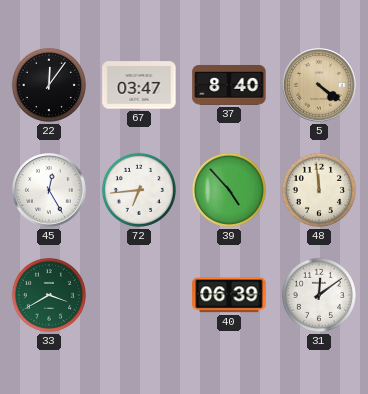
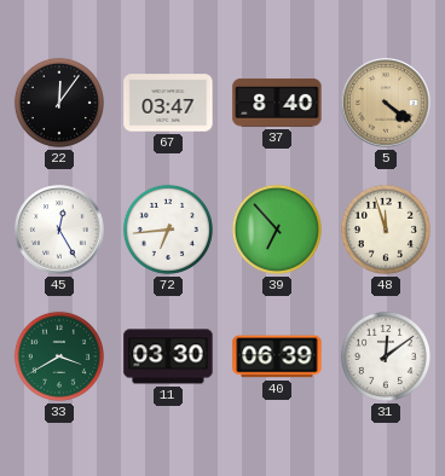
39: 4:53 -> 6:53
48: 11:59 -> 11:57
11: none -> 03:30
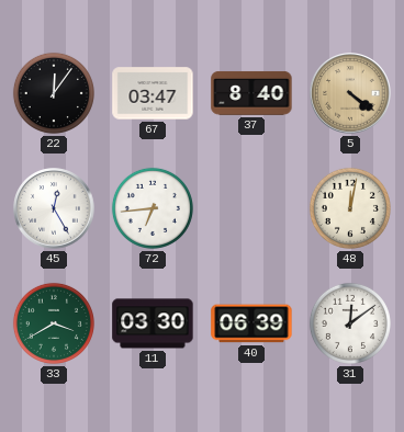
39: 6:53 -> none
48: 11:57 -> 12:02
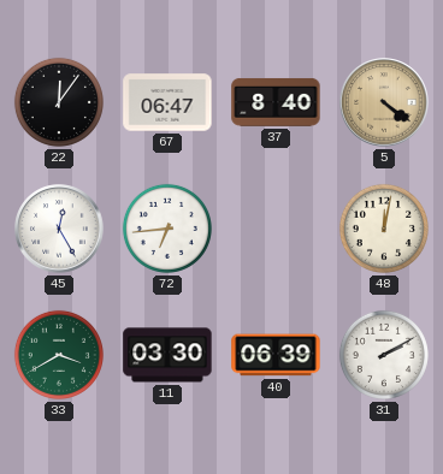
67: 03:47 -> 06:47
31: 12:09 -> 2:10
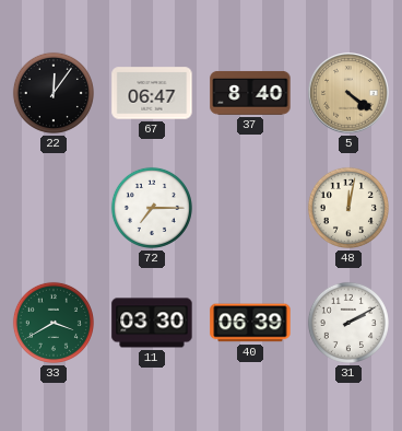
45: 12:25 -> none
72: 6:44 -> 7:15
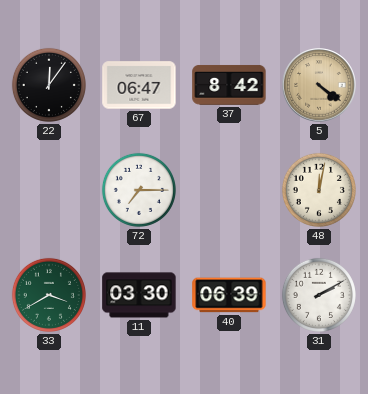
37: 8:40 -> 8:42
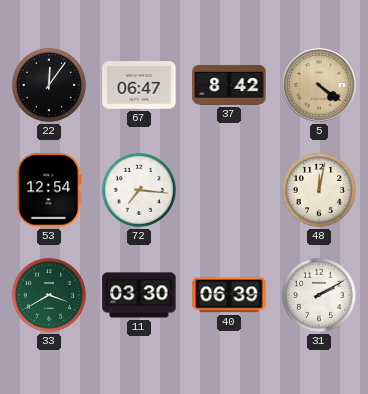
53: none -> 12:54
72: 7:15 -> 7:16
